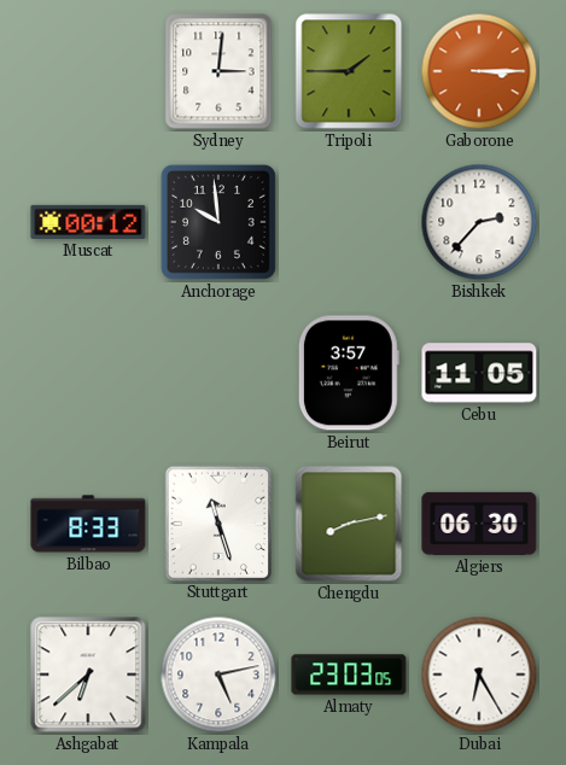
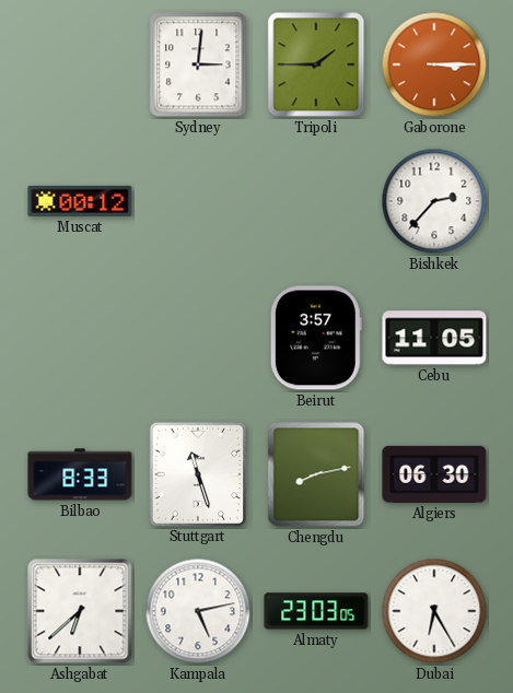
Anchorage: 9:59 -> none
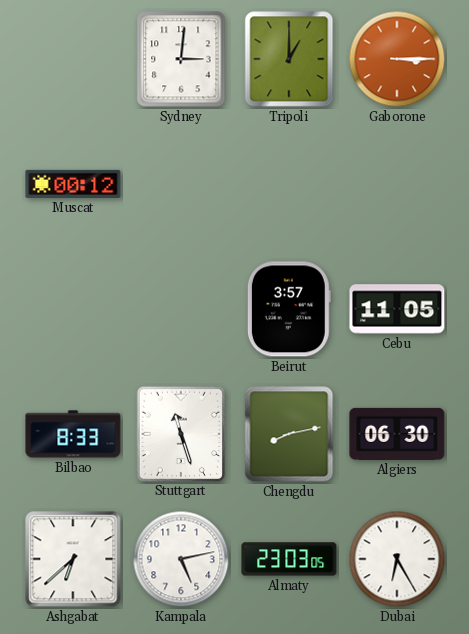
Tripoli: 1:45 -> 1:00
Bishkek: 2:37 -> none
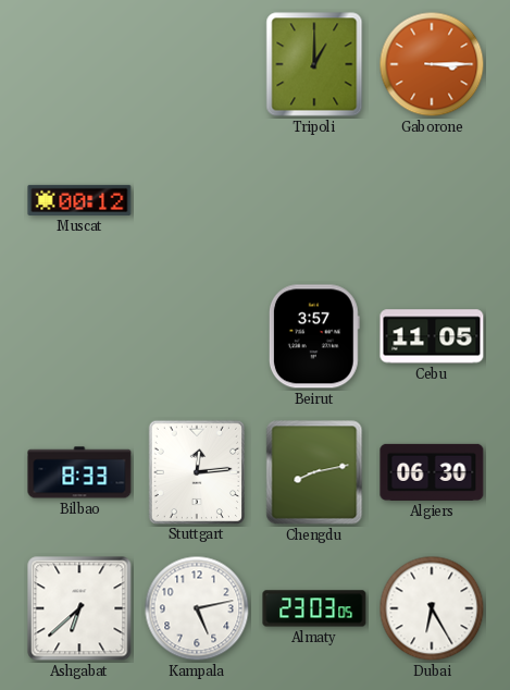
Sydney: 3:01 -> none
Stuttgart: 11:27 -> 12:14
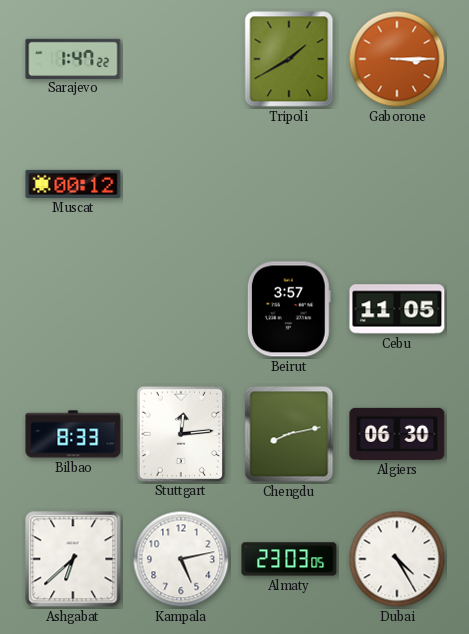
Sarajevo: none -> 1:47
Tripoli: 1:00 -> 1:40
Dubai: 6:25 -> 4:25
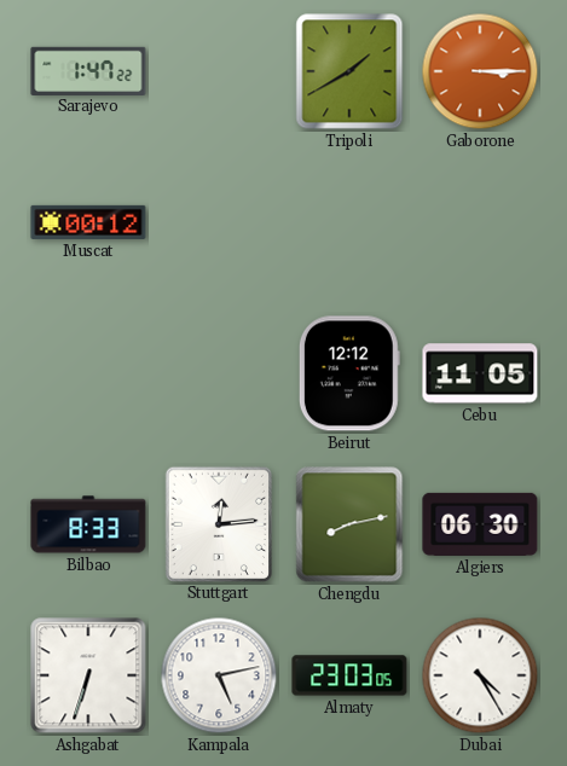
Beirut: 3:57 -> 12:12
Ashgabat: 6:38 -> 6:33
